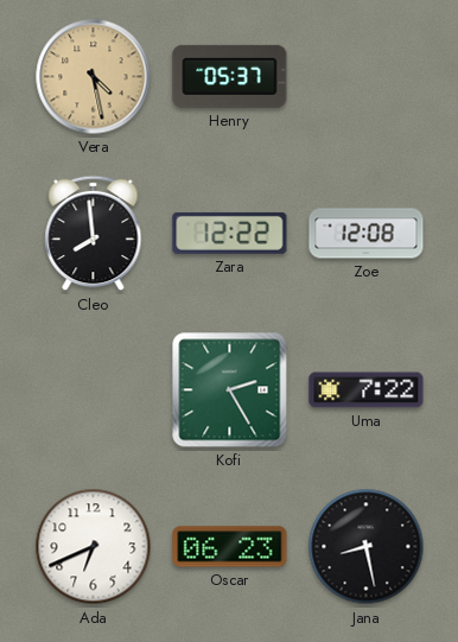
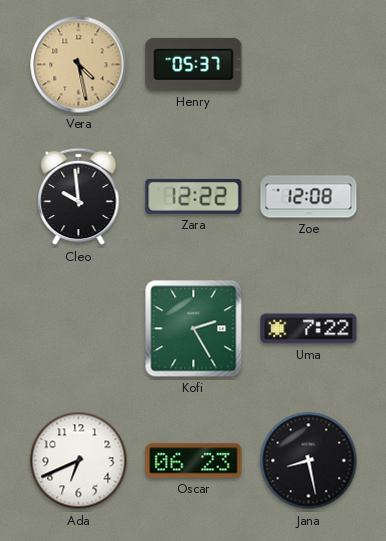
Cleo: 7:59 -> 9:59
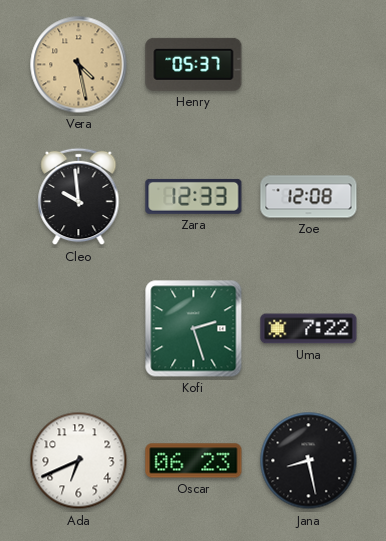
Zara: 12:22 -> 12:33
Kofi: 2:25 -> 2:27
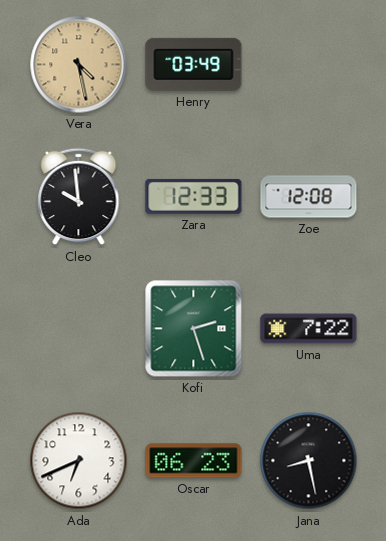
Henry: 05:37 -> 03:49
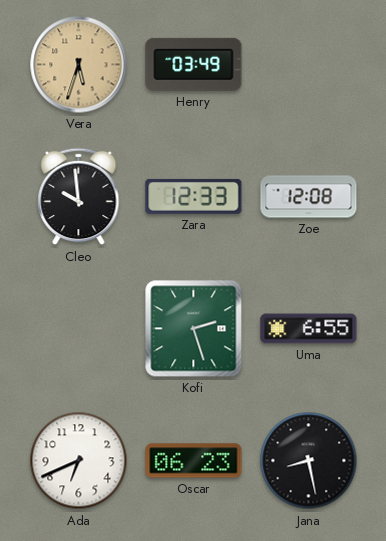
Vera: 4:28 -> 5:33
Uma: 7:22 -> 6:55
